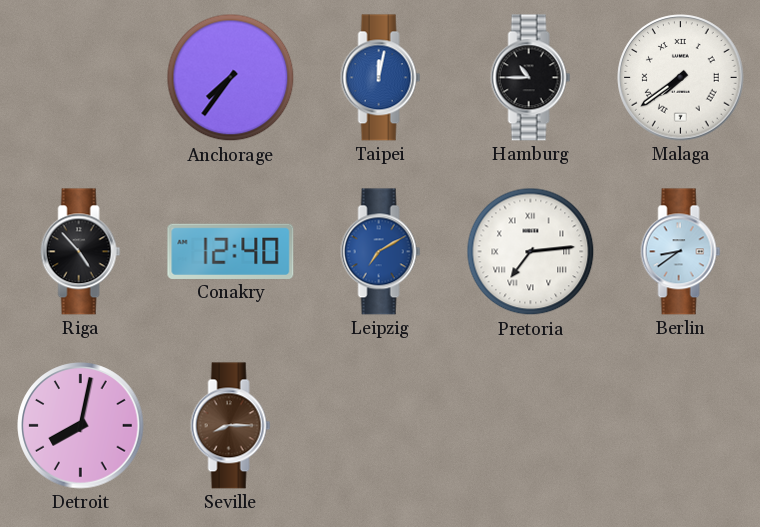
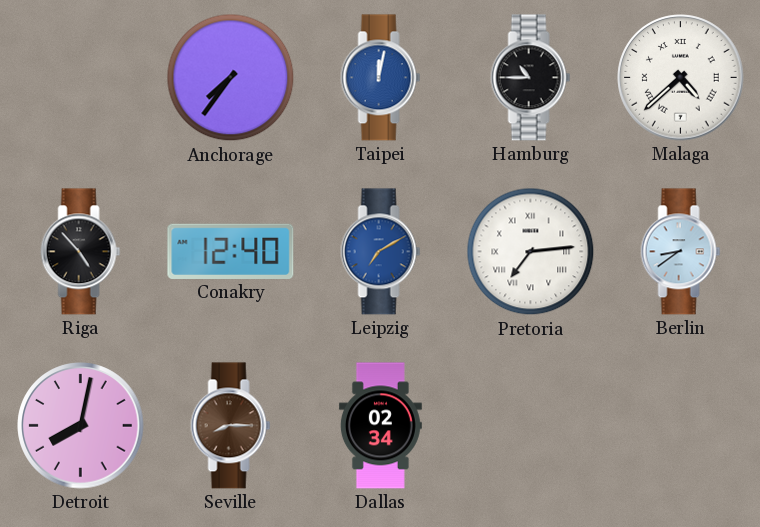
Malaga: 7:39 -> 4:38
Dallas: none -> 02:34
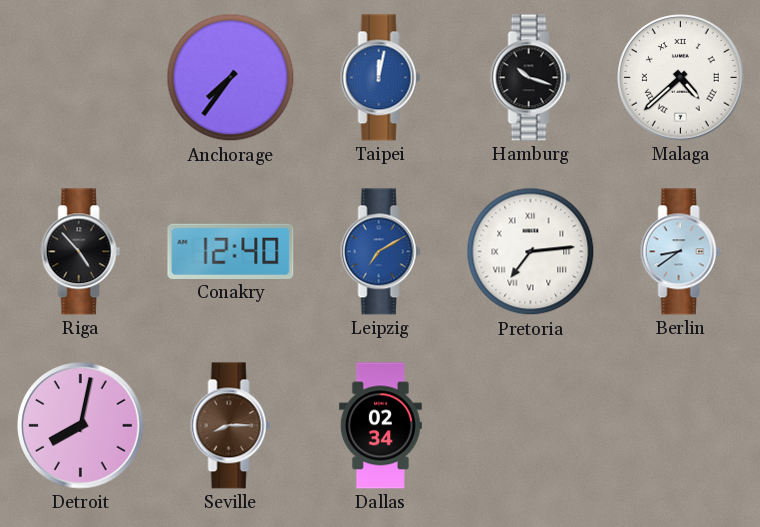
Hamburg: 10:45 -> 10:18
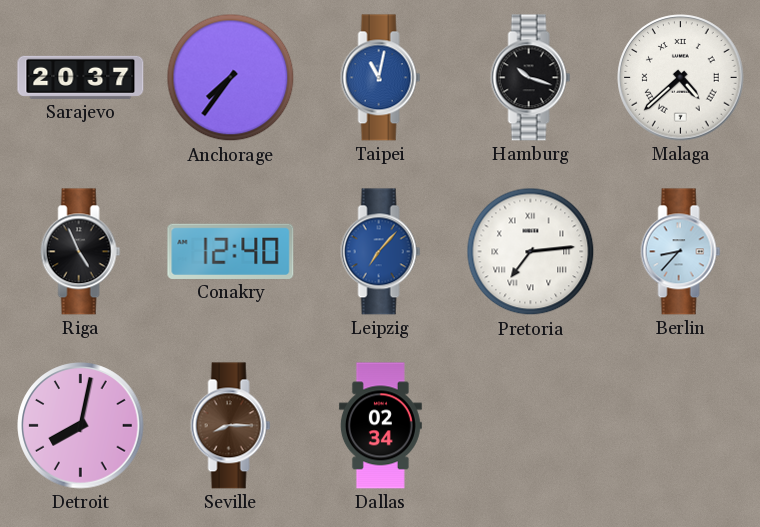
Sarajevo: none -> 20:37
Taipei: 12:02 -> 11:02
Riga: 4:53 -> 4:56
Leipzig: 7:10 -> 7:07
Berlin: 8:39 -> 8:37
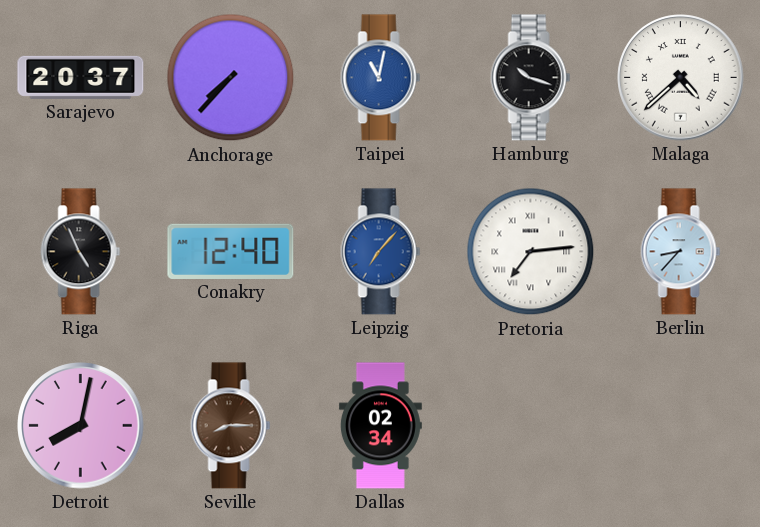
Anchorage: 7:36 -> 7:37
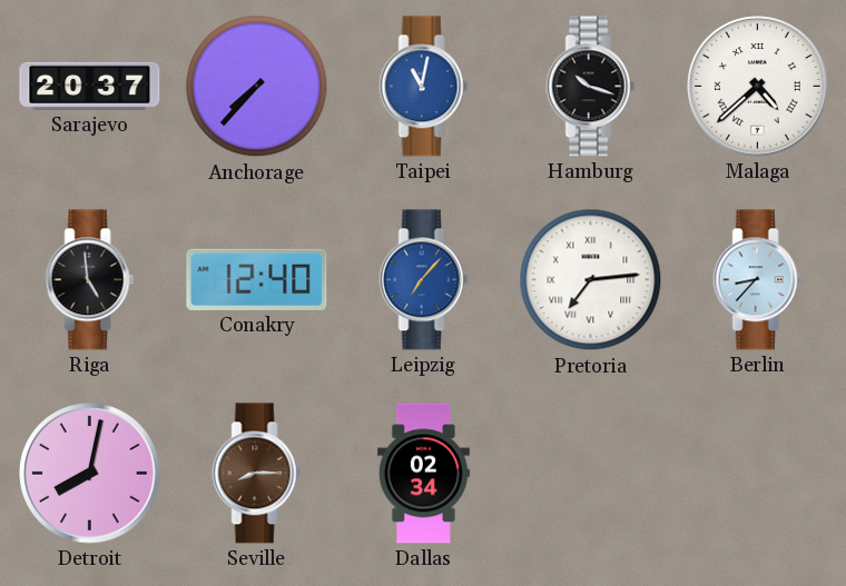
Riga: 4:56 -> 4:59
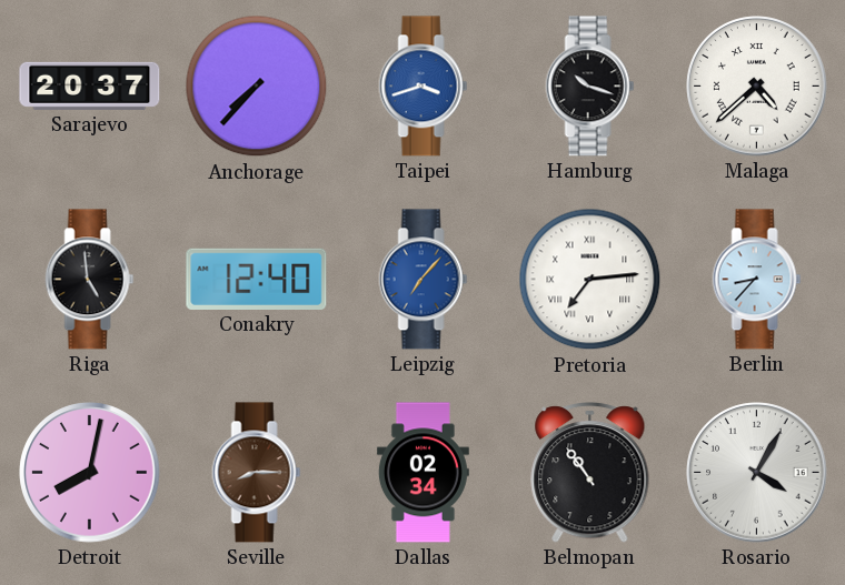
Taipei: 11:02 -> 3:42
Belmopan: none -> 10:54
Rosario: none -> 4:05
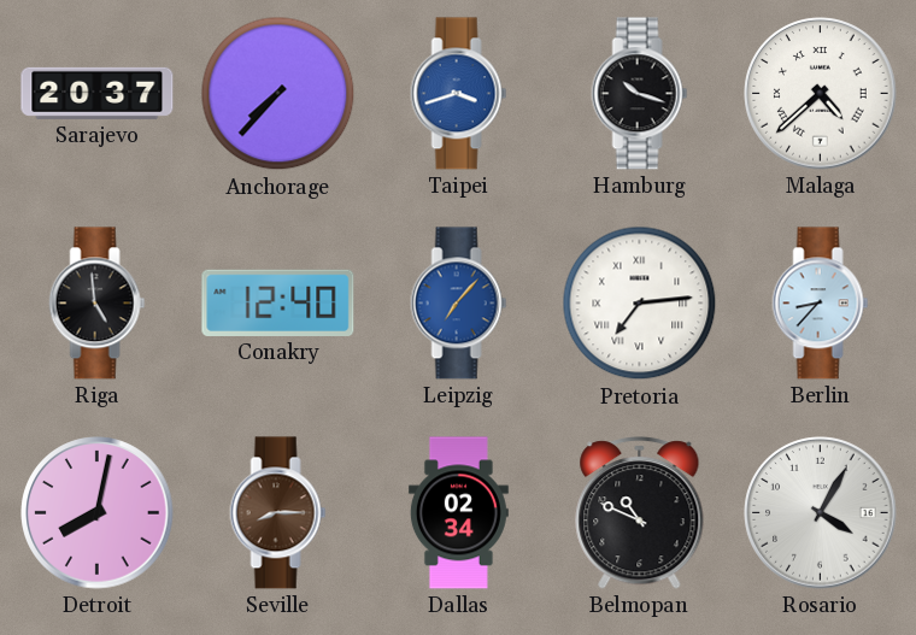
Belmopan: 10:54 -> 10:49
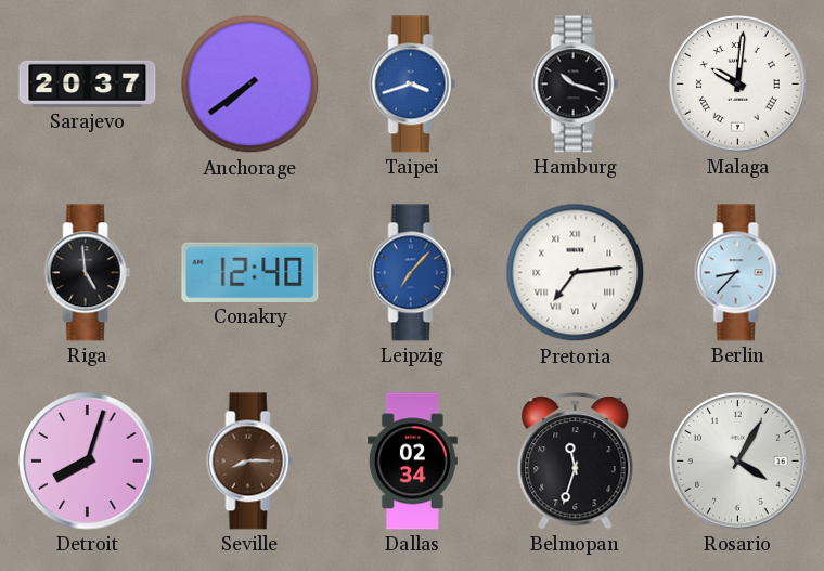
Anchorage: 7:37 -> 7:39
Malaga: 4:38 -> 10:01
Detroit: 8:02 -> 8:03
Belmopan: 10:49 -> 11:33
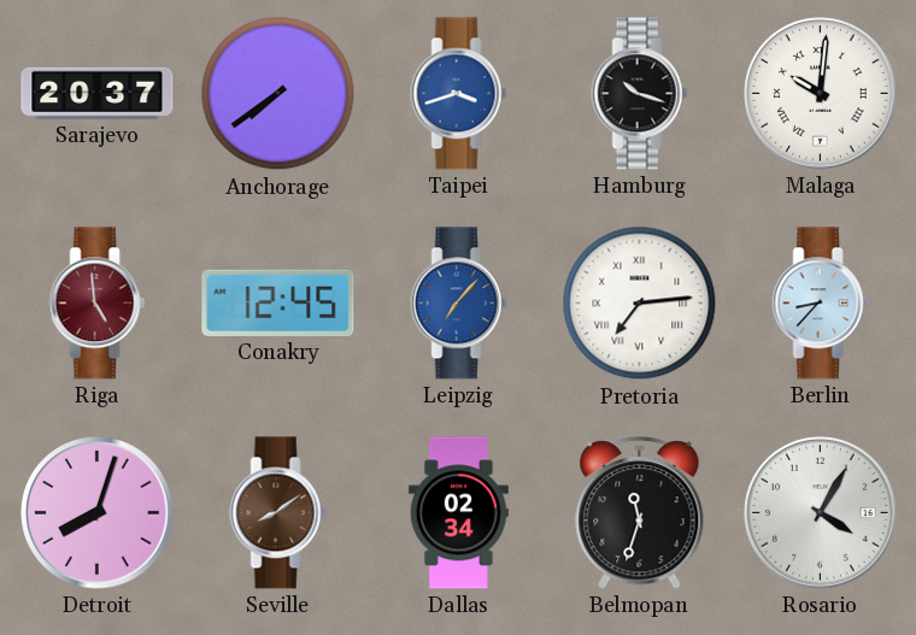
Riga dial: black -> burgundy
Conakry: 12:40 -> 12:45
Seville: 8:15 -> 8:09
